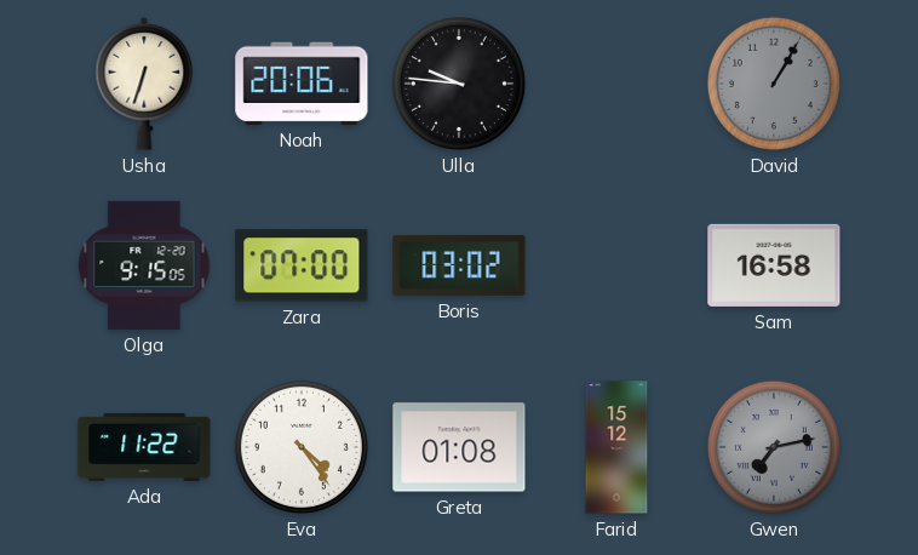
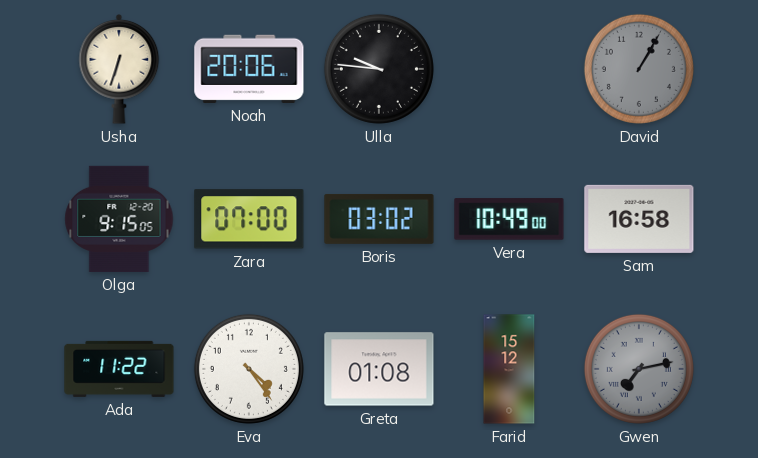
Vera: none -> 10:49
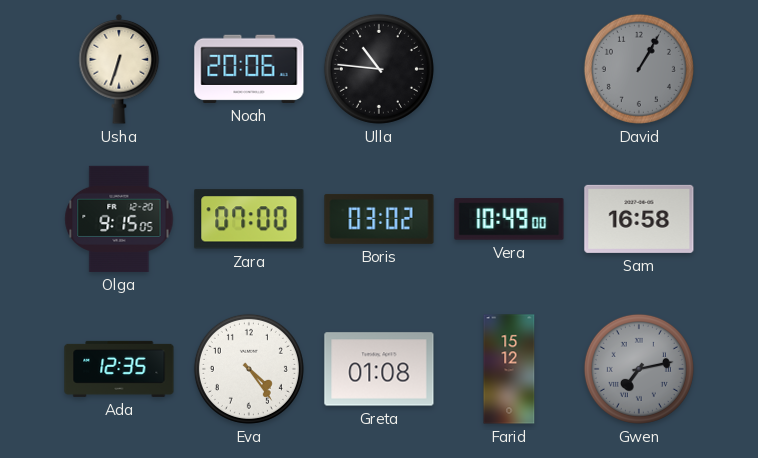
Ulla: 9:46 -> 10:46
Ada: 11:22 -> 12:35
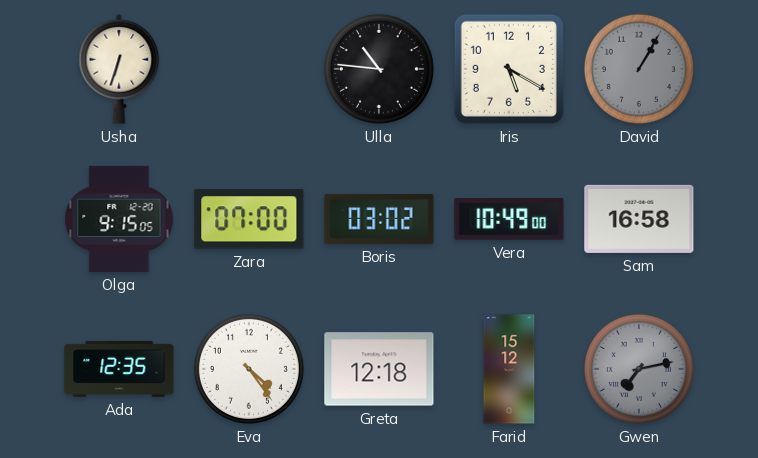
Noah: 20:06 -> none
Iris: none -> 5:20
Greta: 01:08 -> 12:18
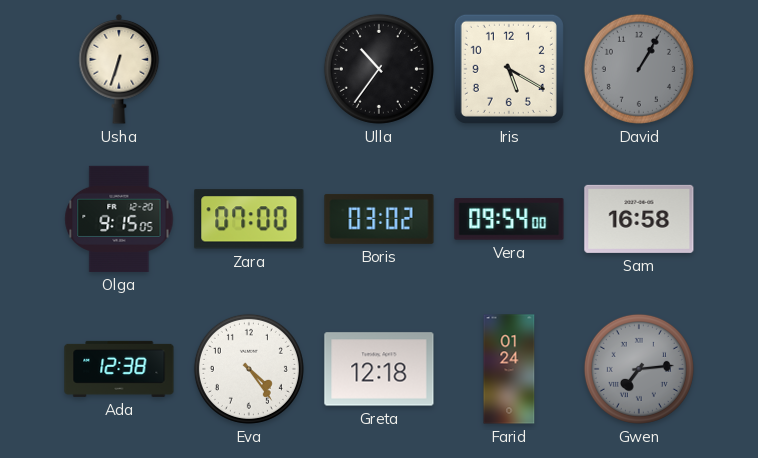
Ulla: 10:46 -> 10:36
Vera: 10:49 -> 09:54
Ada: 12:35 -> 12:38
Farid: 15:12 -> 01:24
Gwen: 7:13 -> 7:14
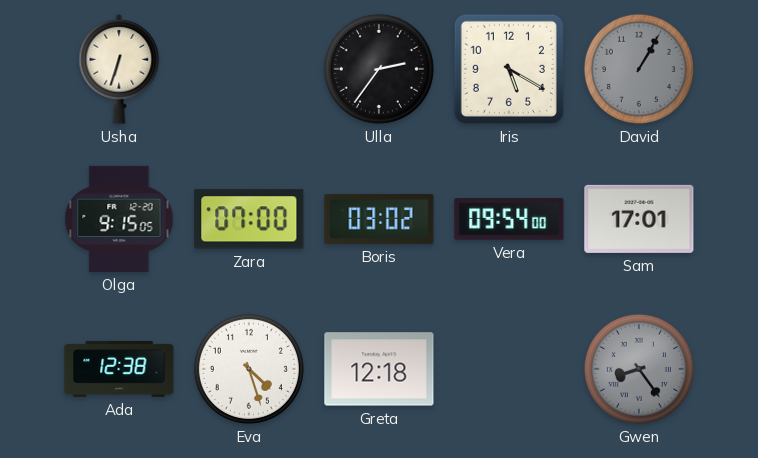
Ulla: 10:36 -> 2:36
Sam: 16:58 -> 17:01
Eva: 4:24 -> 4:27
Farid: 01:24 -> none
Gwen: 7:14 -> 8:24
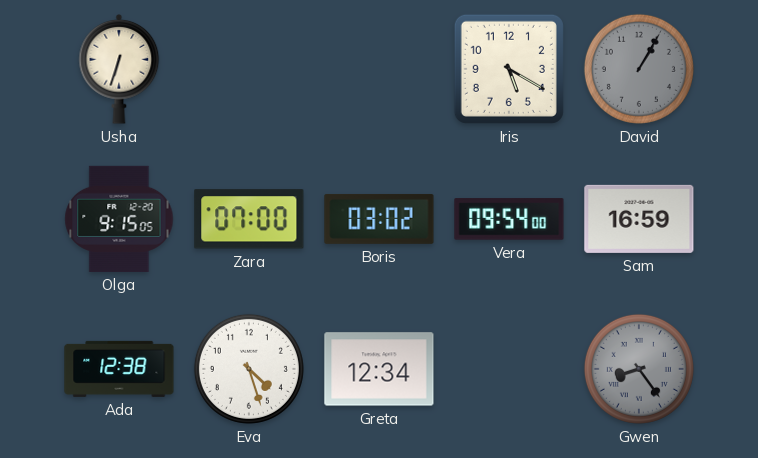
Ulla: 2:36 -> none
Sam: 17:01 -> 16:59
Greta: 12:18 -> 12:34
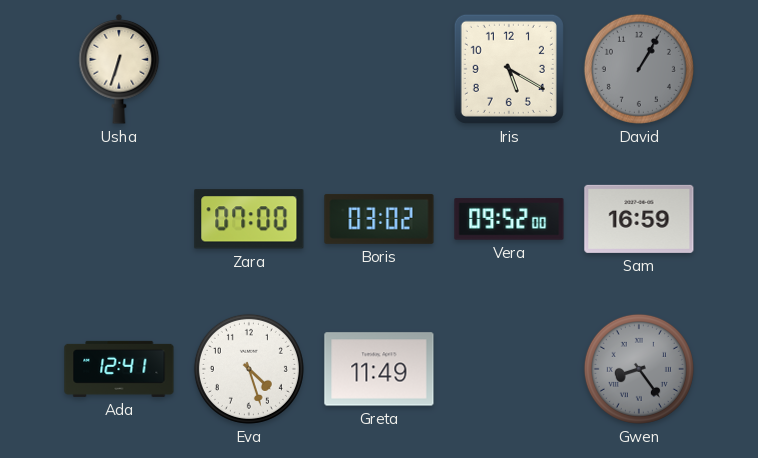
Olga: 9:15 -> none
Vera: 09:54 -> 09:52
Ada: 12:38 -> 12:41
Greta: 12:34 -> 11:49
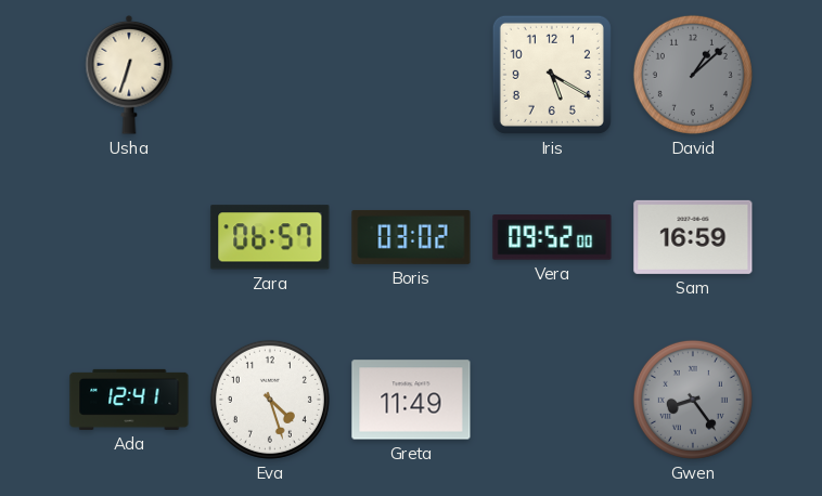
David: 1:05 -> 1:08
Zara: 07:00 -> 06:57
